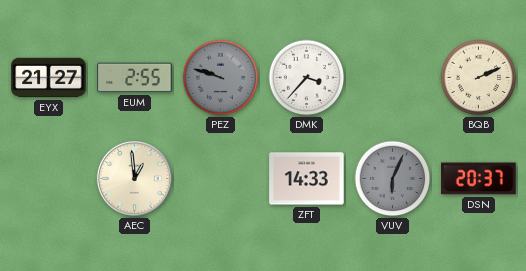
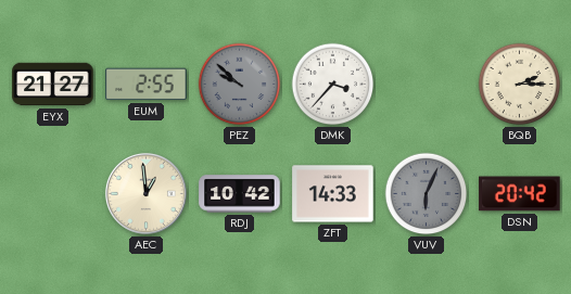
PEZ: 9:48 -> 9:52
BQB: 2:11 -> 2:15
RDJ: none -> 10:42
DSN: 20:37 -> 20:42
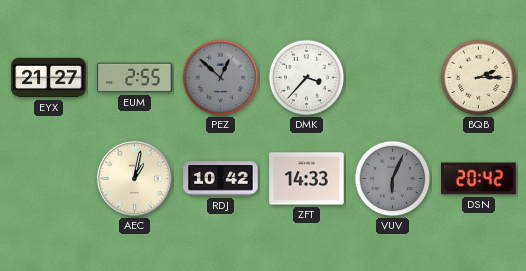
PEZ: 9:52 -> 12:52
AEC: 12:59 -> 1:02
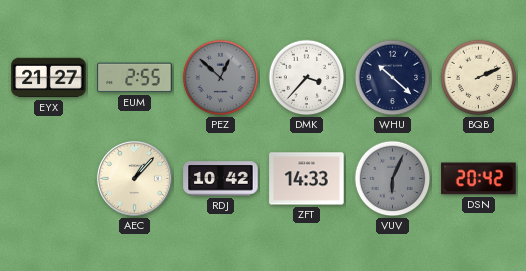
WHU: none -> 10:22
BQB: 2:15 -> 2:11
AEC: 1:02 -> 1:07
